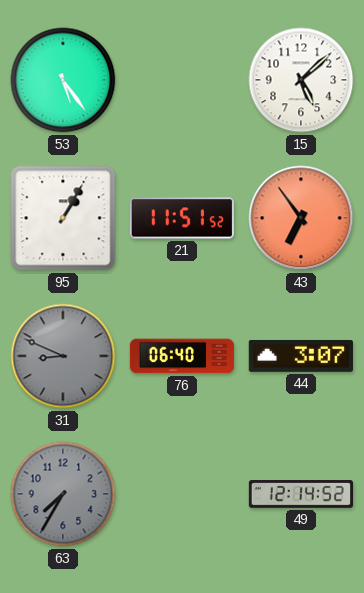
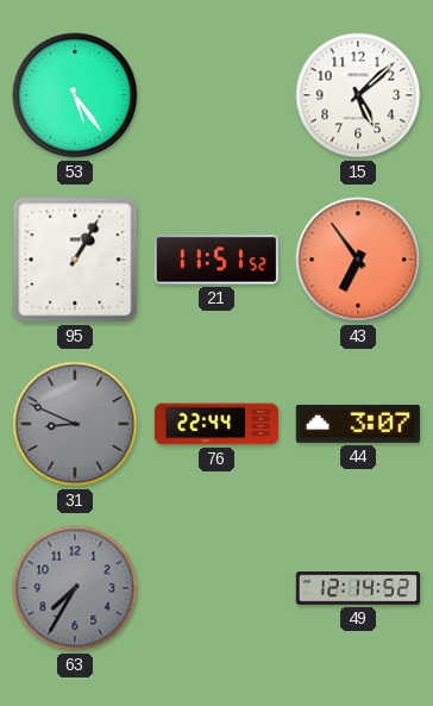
76: 06:40 -> 22:44
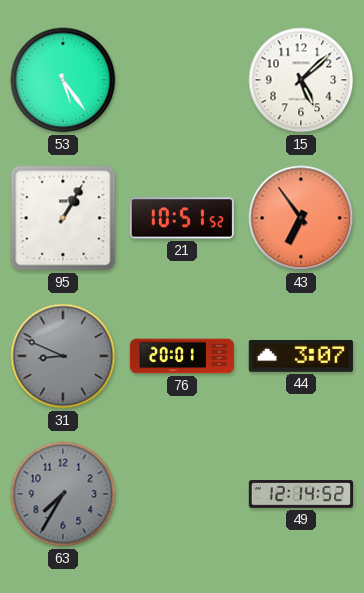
21: 11:51 -> 10:51
76: 22:44 -> 20:01
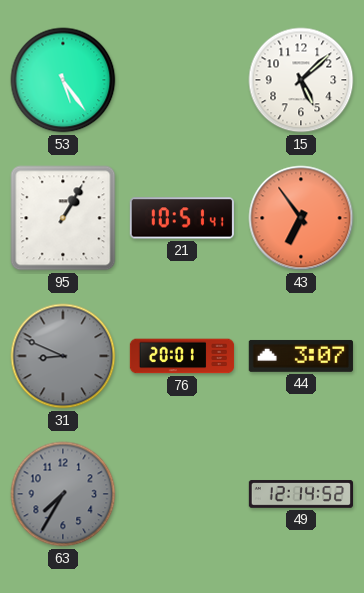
21: 10:51:52 -> 10:51:41
